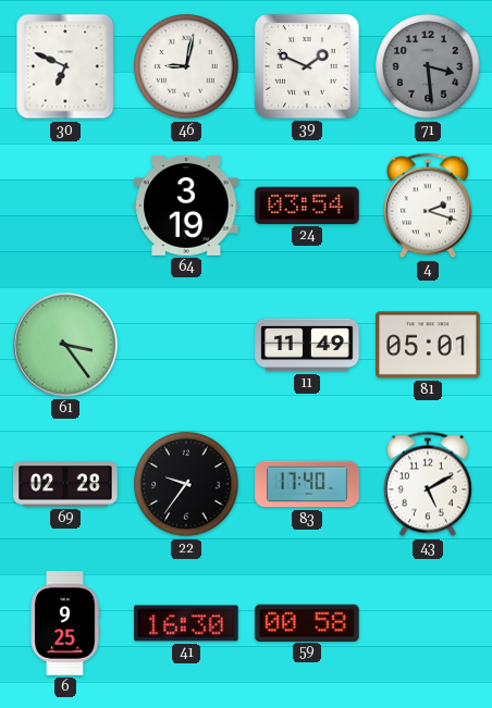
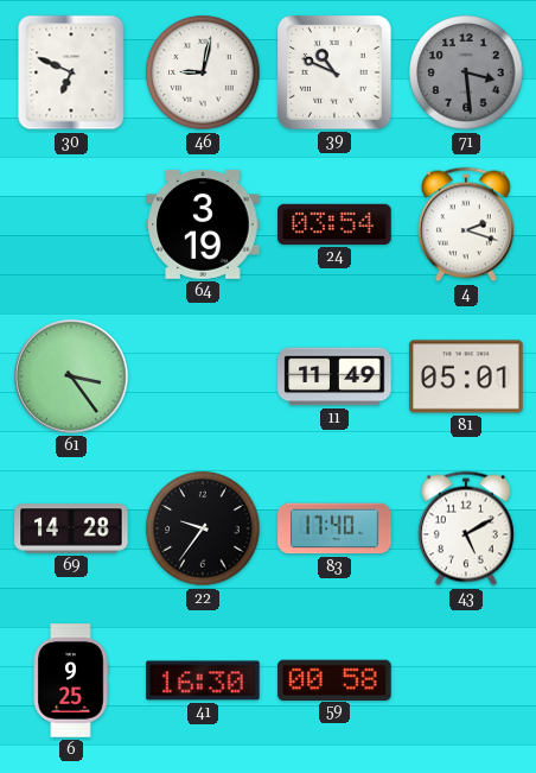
39: 1:49 -> 10:49
69: 02:28 -> 14:28
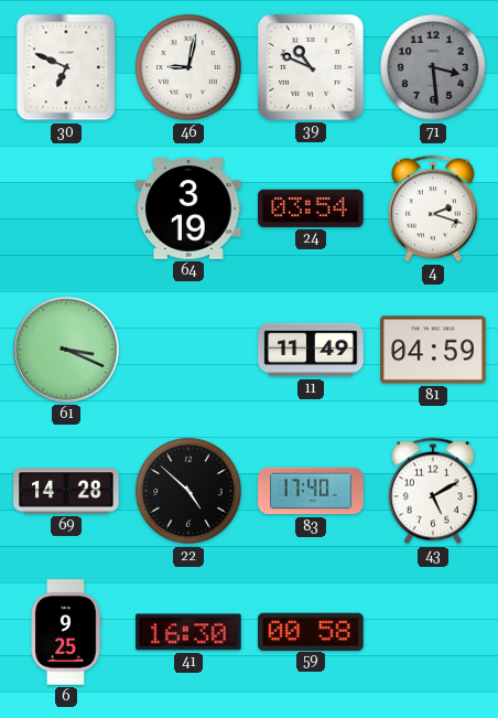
61: 3:24 -> 3:19
81: 05:01 -> 04:59
22: 9:36 -> 4:52
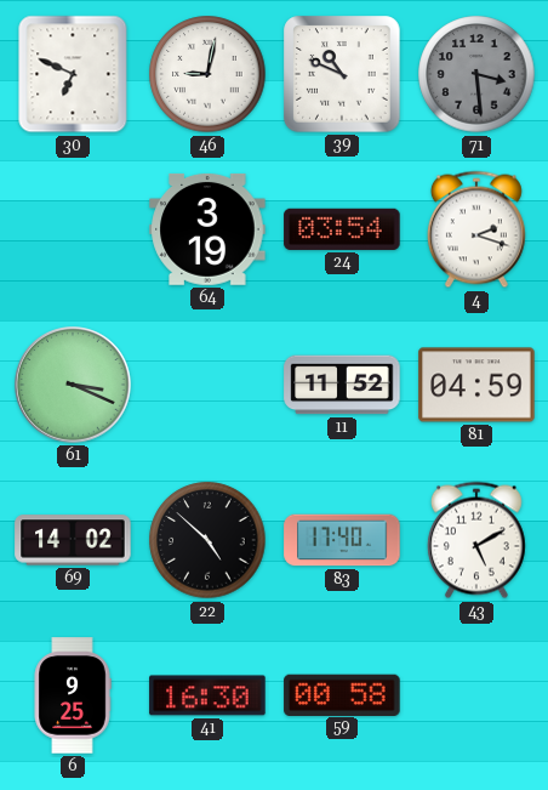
11: 11:49 -> 11:52
69: 14:28 -> 14:02
